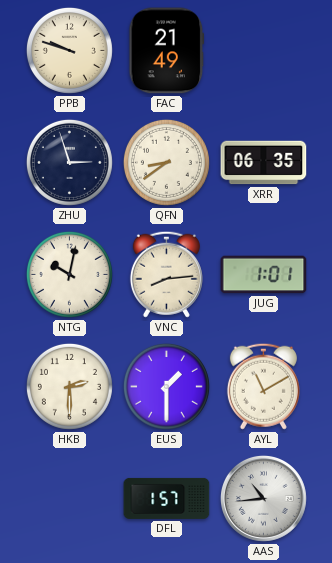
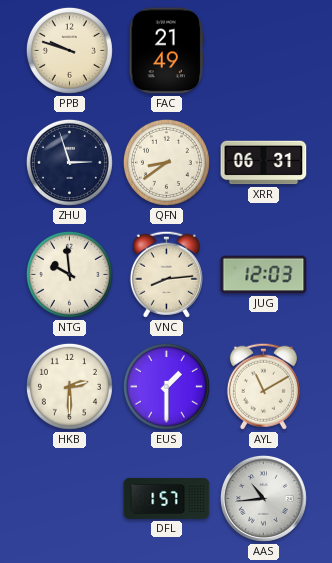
XRR: 06:35 -> 06:31
NTG: 10:02 -> 9:59
JUG: 1:01 -> 12:03
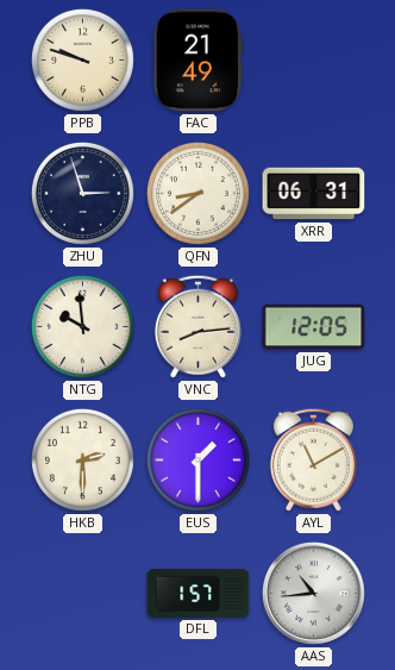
JUG: 12:03 -> 12:05
